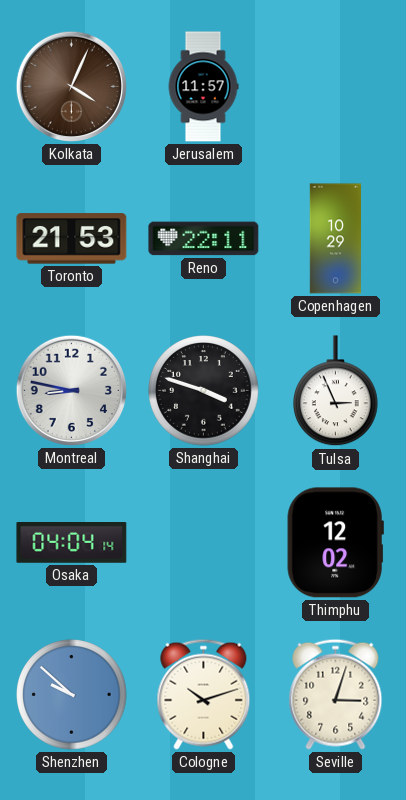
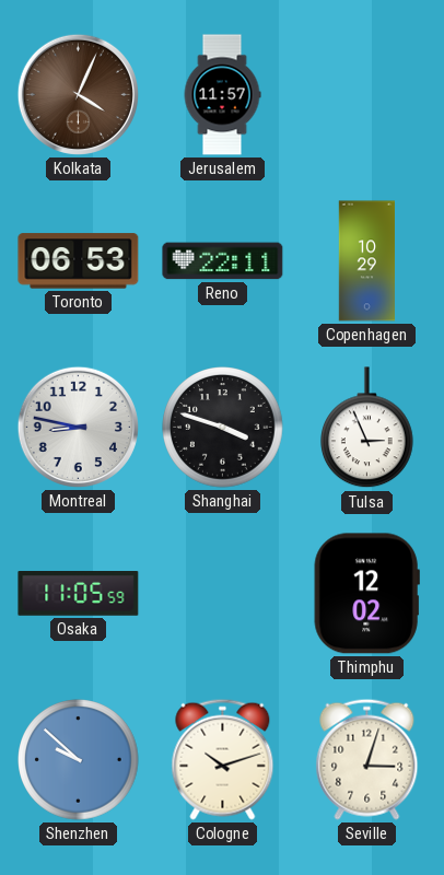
Toronto: 21:53 -> 06:53
Osaka: 04:04 -> 11:05
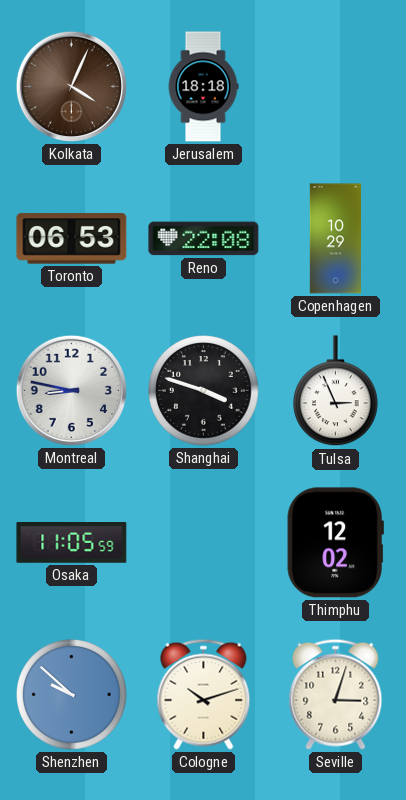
Jerusalem: 11:57 -> 18:18
Reno: 22:11 -> 22:08
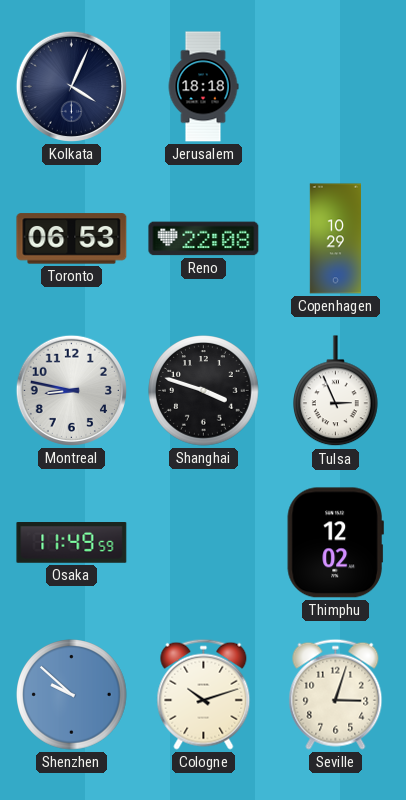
Kolkata dial: brown -> navy
Osaka: 11:05 -> 11:49
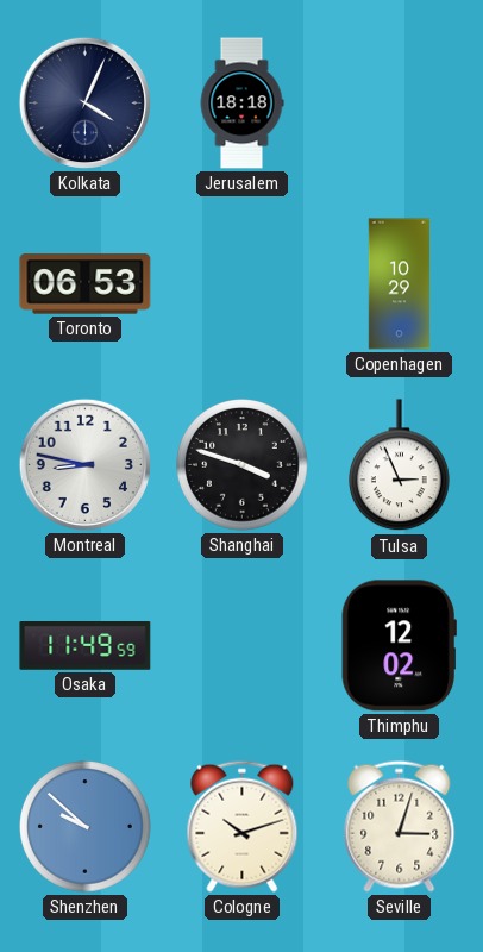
Reno: 22:08 -> none
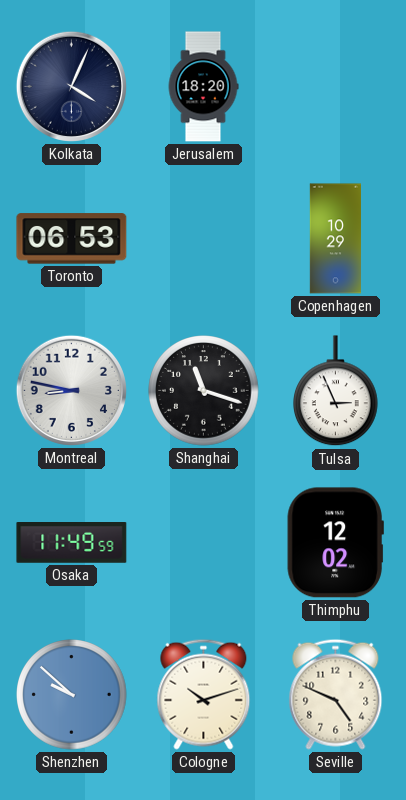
Jerusalem: 18:18 -> 18:20
Shanghai: 3:48 -> 11:18
Seville: 3:03 -> 4:49
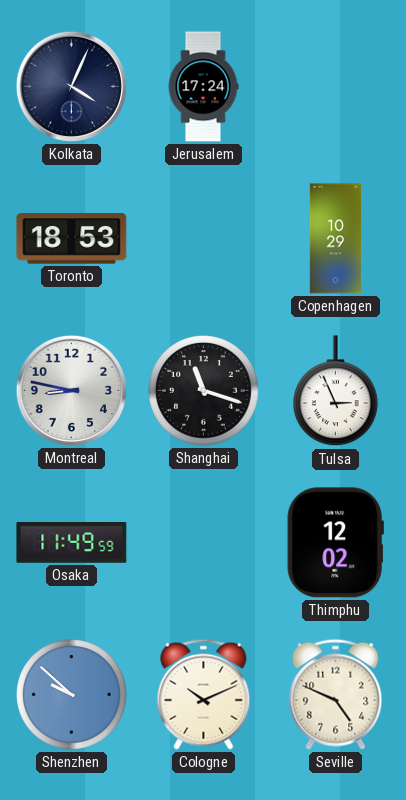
Jerusalem: 18:20 -> 17:24
Toronto: 06:53 -> 18:53
Cologne: 10:12 -> 10:11
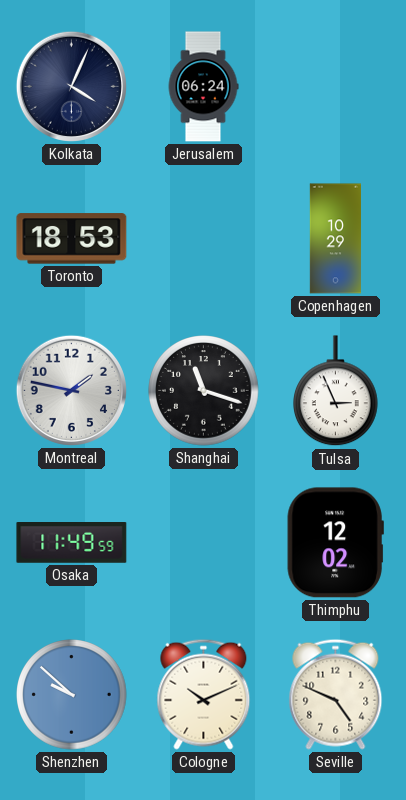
Jerusalem: 17:24 -> 06:24
Montreal: 8:47 -> 1:47
